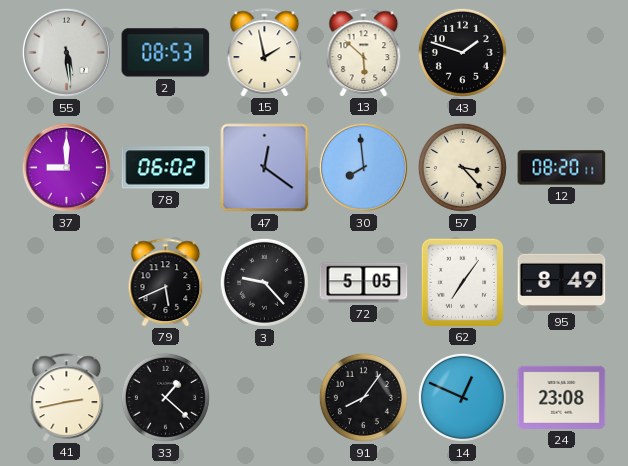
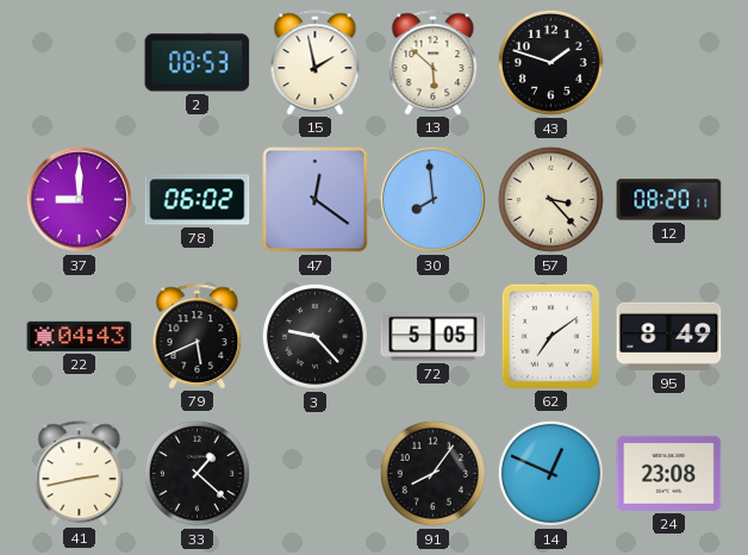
55: 5:29 -> none
22: none -> 04:43
62: 7:06 -> 7:09
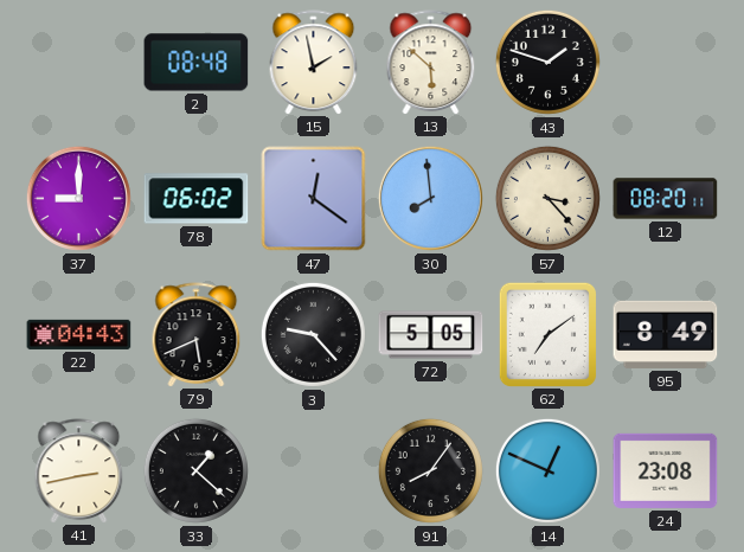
2: 08:53 -> 08:48
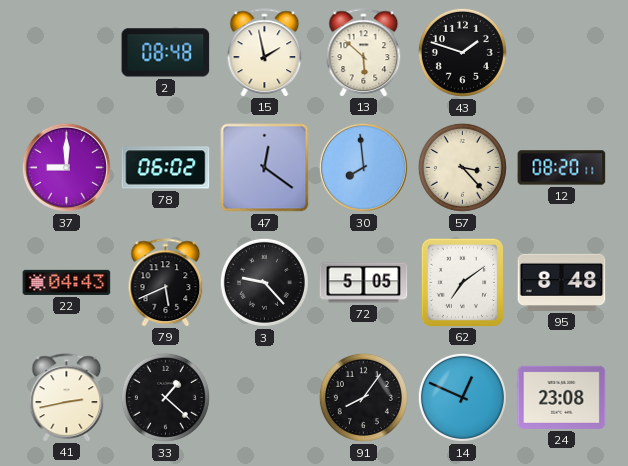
95: 8:49 -> 8:48
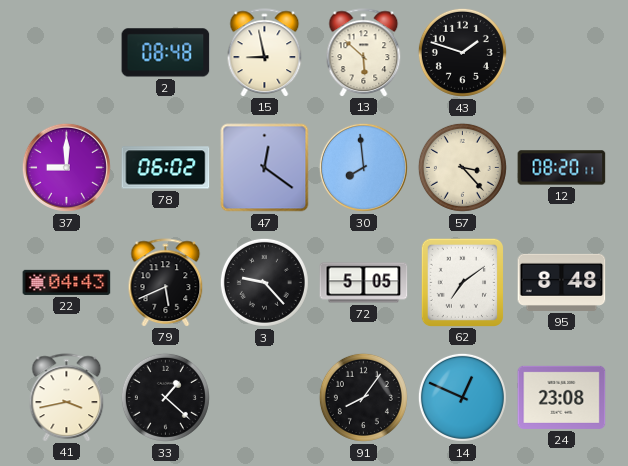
15: 1:58 -> 8:58
41: 2:43 -> 3:43
